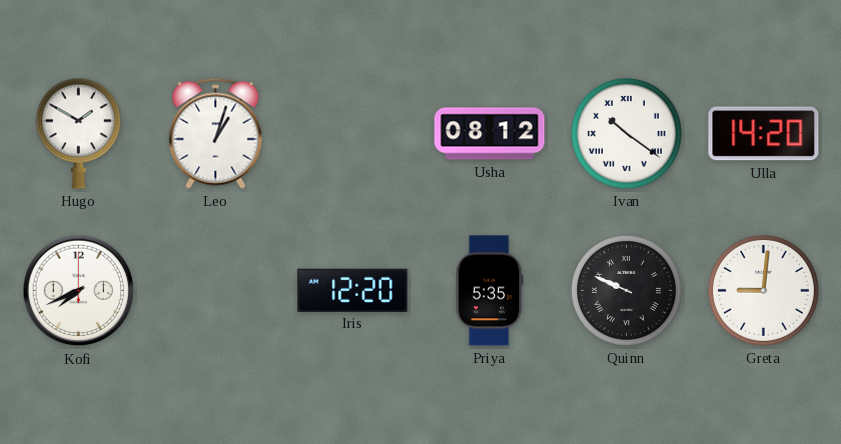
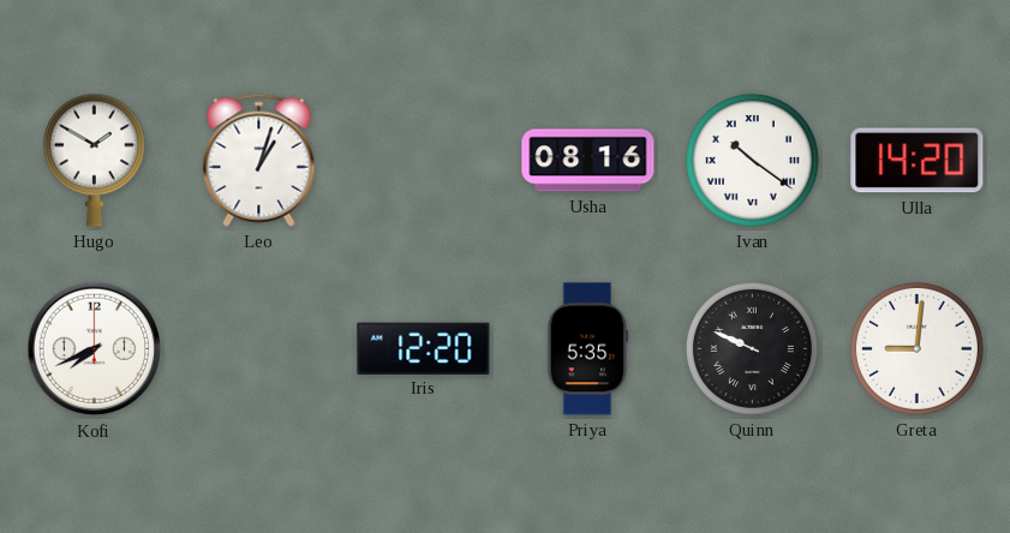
Usha: 08:12 -> 08:16
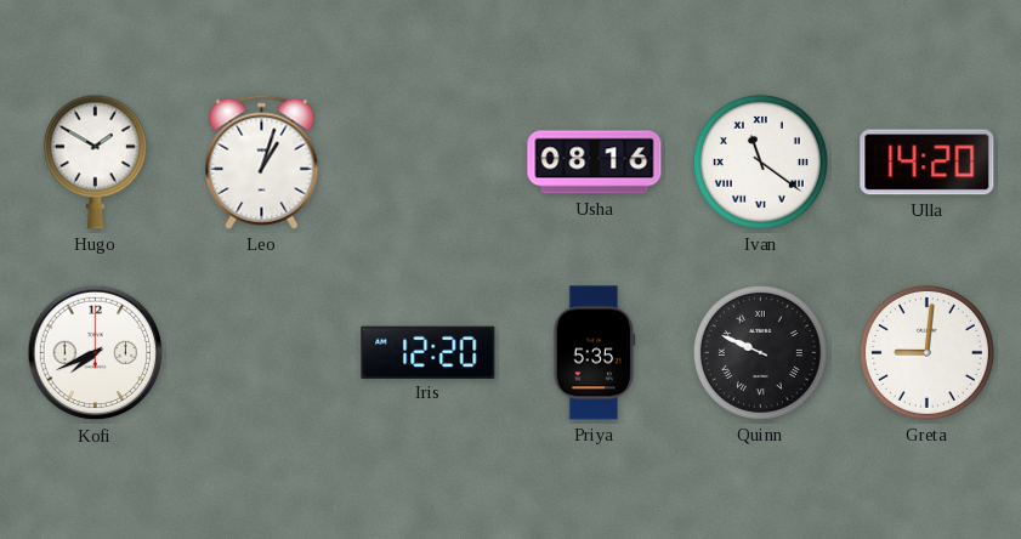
Ivan: 10:21 -> 11:21
